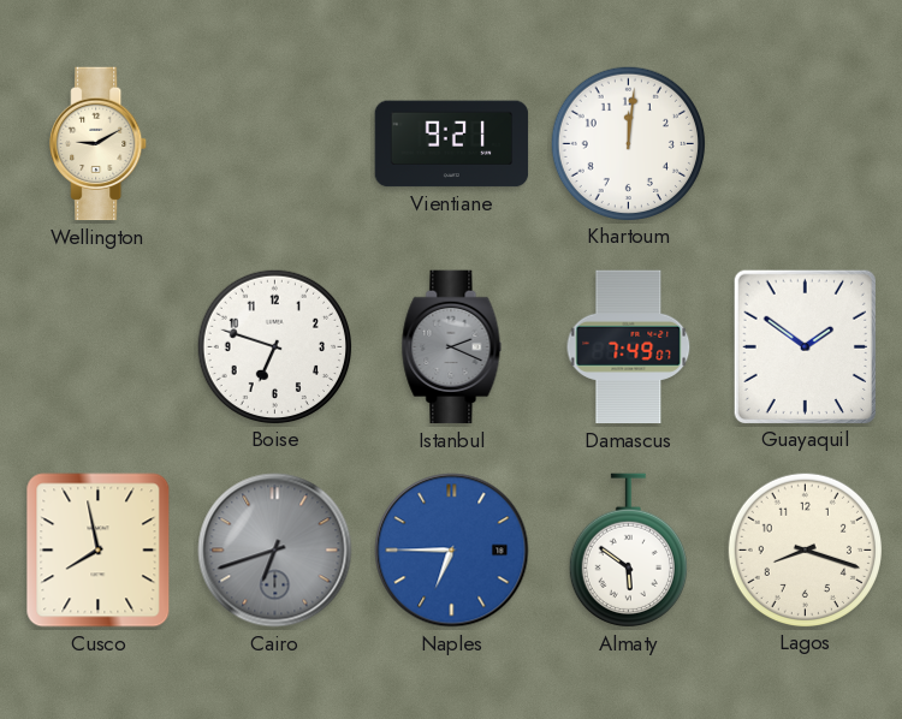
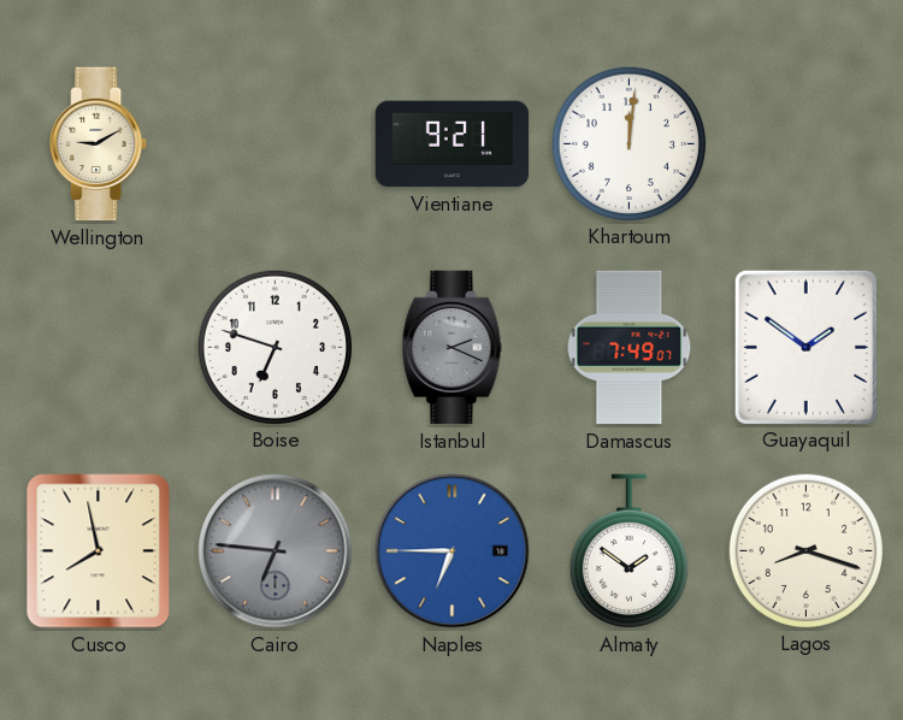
Cairo: 6:42 -> 6:46
Almaty: 5:51 -> 1:51
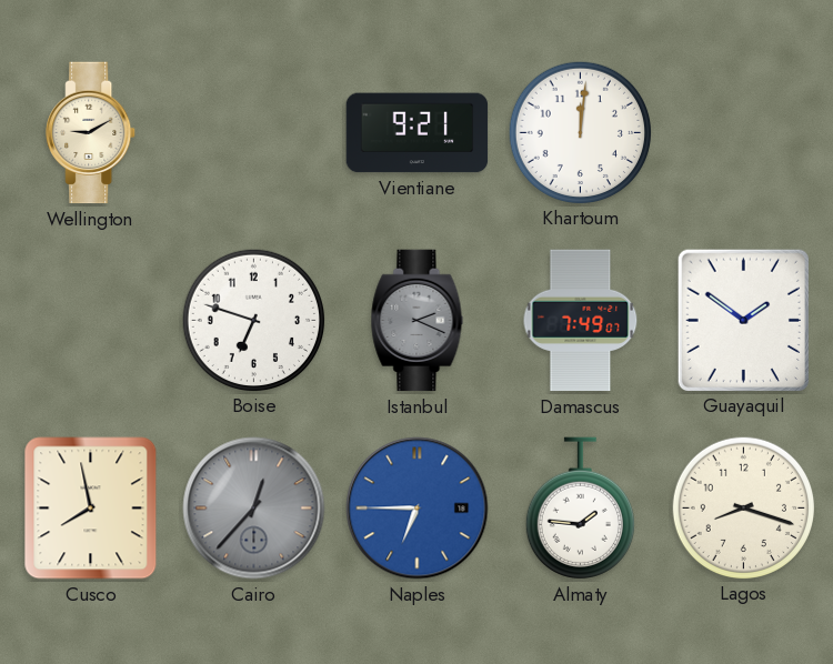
Cairo: 6:46 -> 12:37
Almaty: 1:51 -> 1:46
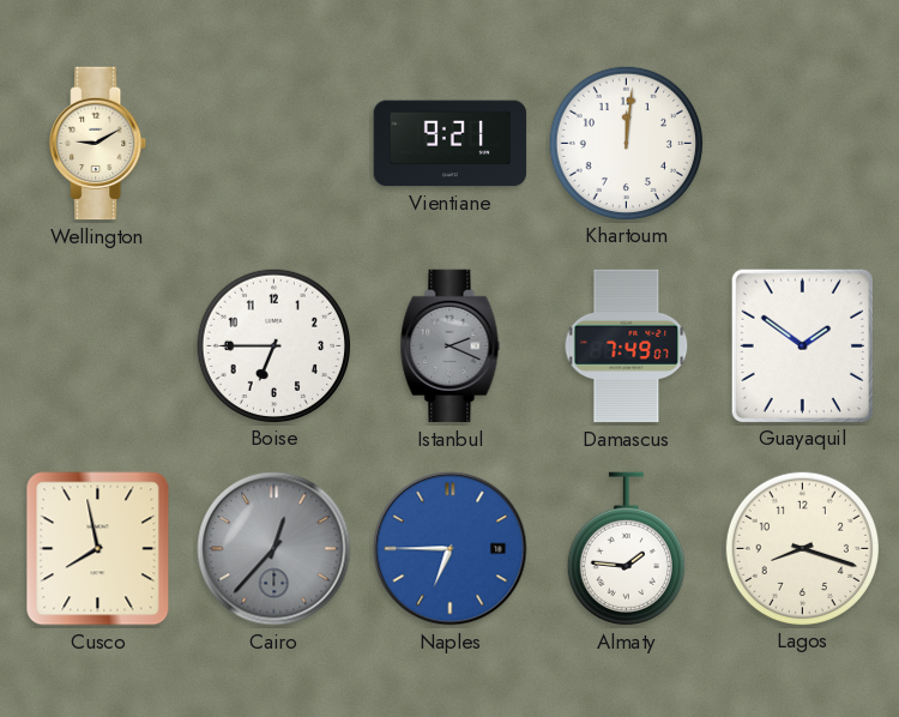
Boise: 6:48 -> 6:45
